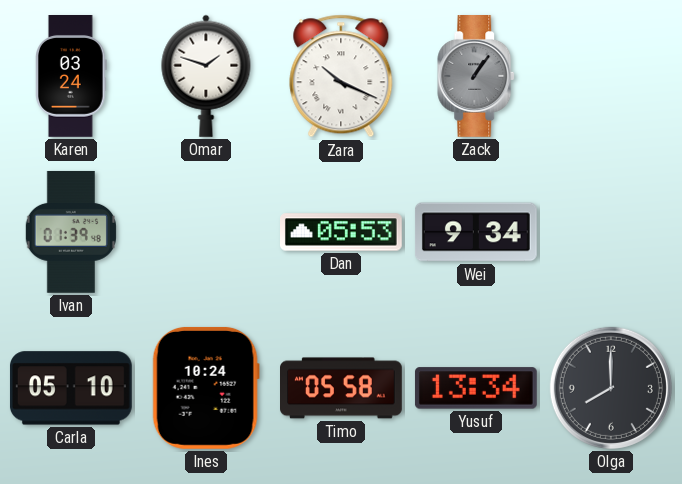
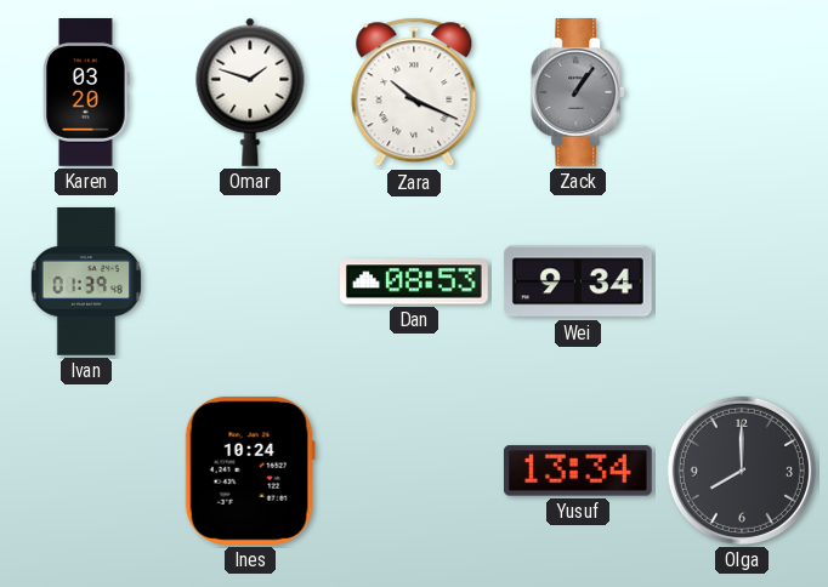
Karen: 03:24 -> 03:20
Dan: 05:53 -> 08:53
Carla: 05:10 -> none
Timo: 05:58 -> none
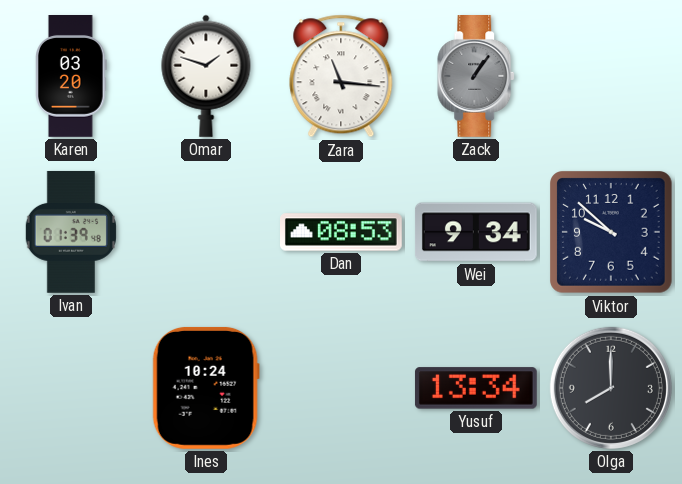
Zara: 10:19 -> 11:16
Viktor: none -> 9:52
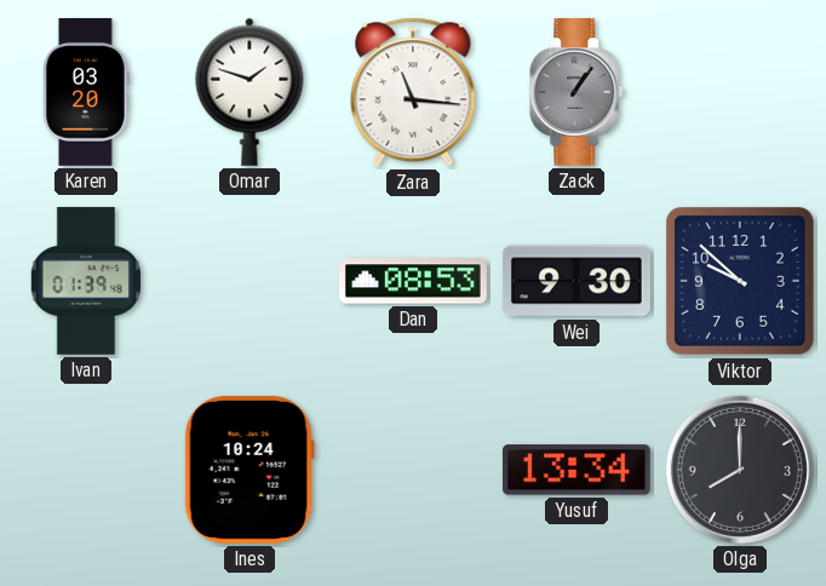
Wei: 9:34 -> 9:30
